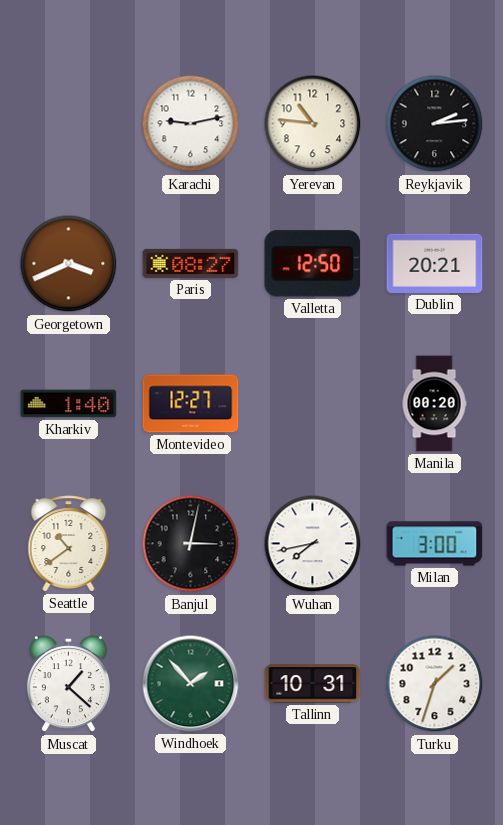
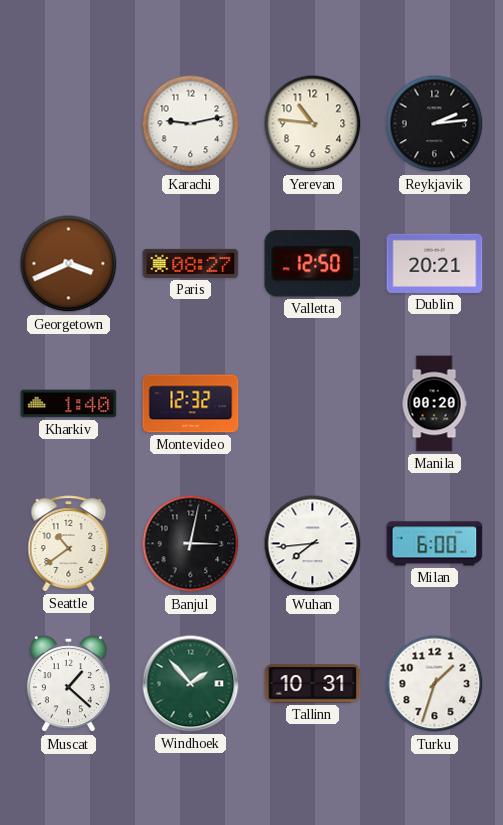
Montevideo: 12:27 -> 12:32
Wuhan: 7:43 -> 7:44
Milan: 3:00 -> 6:00
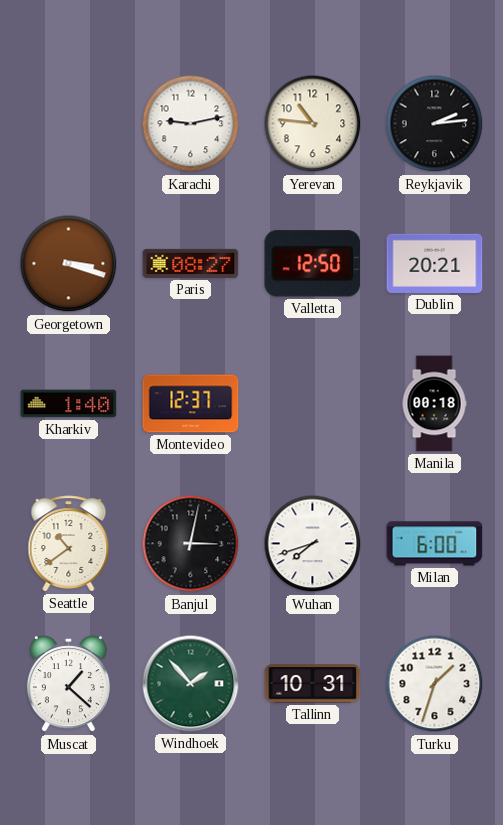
Georgetown: 3:41 -> 3:18
Montevideo: 12:32 -> 12:37
Manila: 00:20 -> 00:18
Wuhan: 7:44 -> 7:42
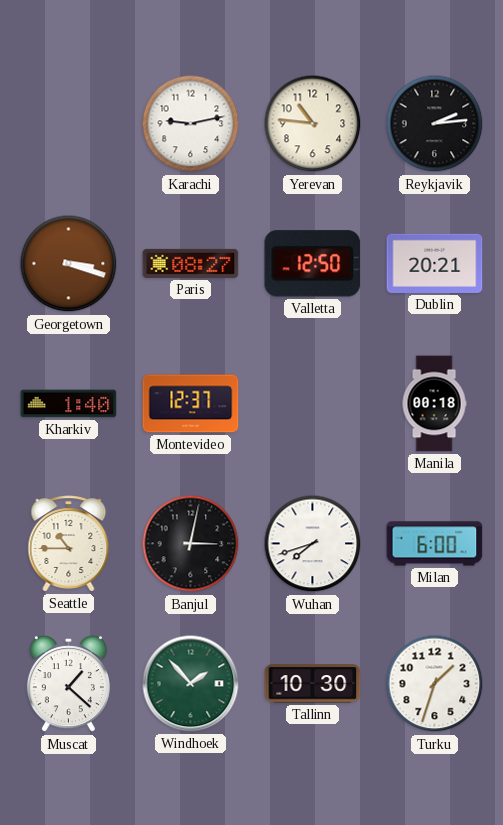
Seattle: 10:39 -> 10:45
Tallinn: 10:31 -> 10:30
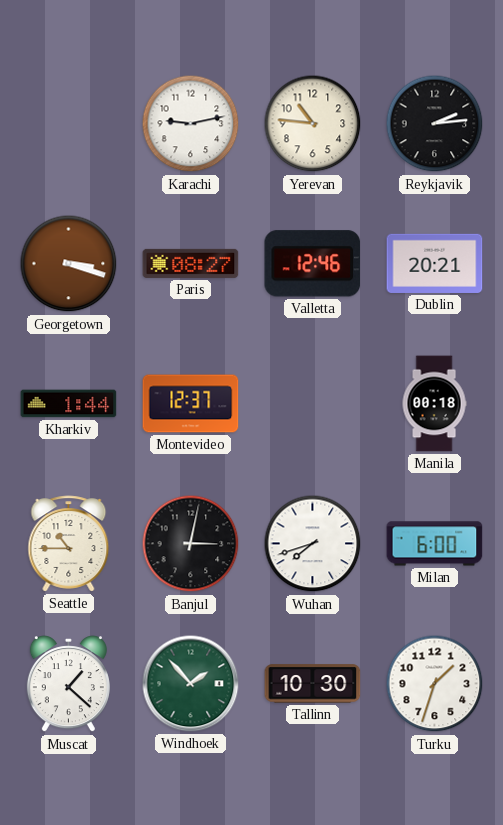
Valletta: 12:50 -> 12:46
Kharkiv: 1:40 -> 1:44
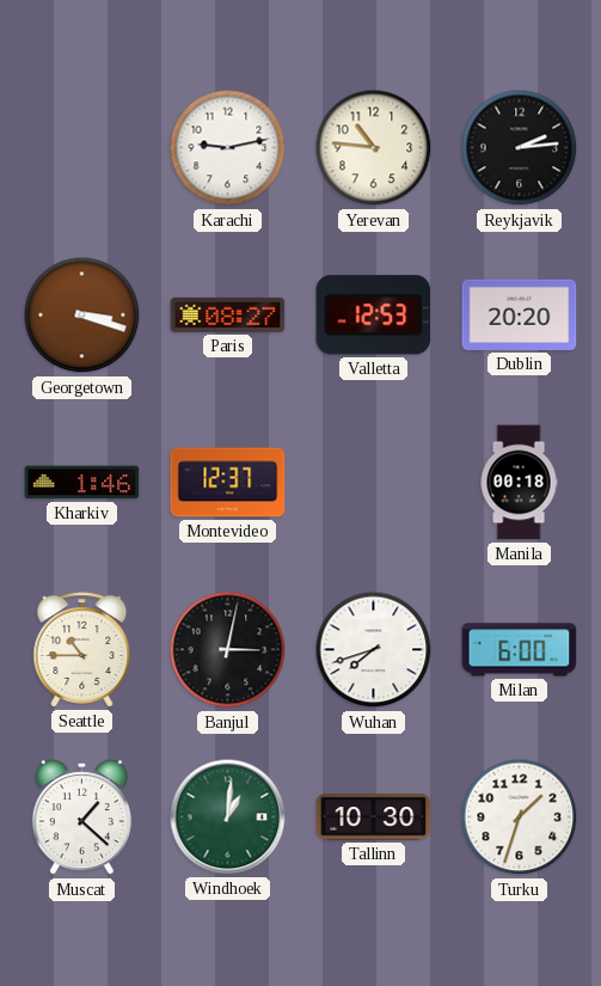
Valletta: 12:46 -> 12:53
Dublin: 20:21 -> 20:20
Kharkiv: 1:44 -> 1:46
Windhoek: 1:53 -> 1:01
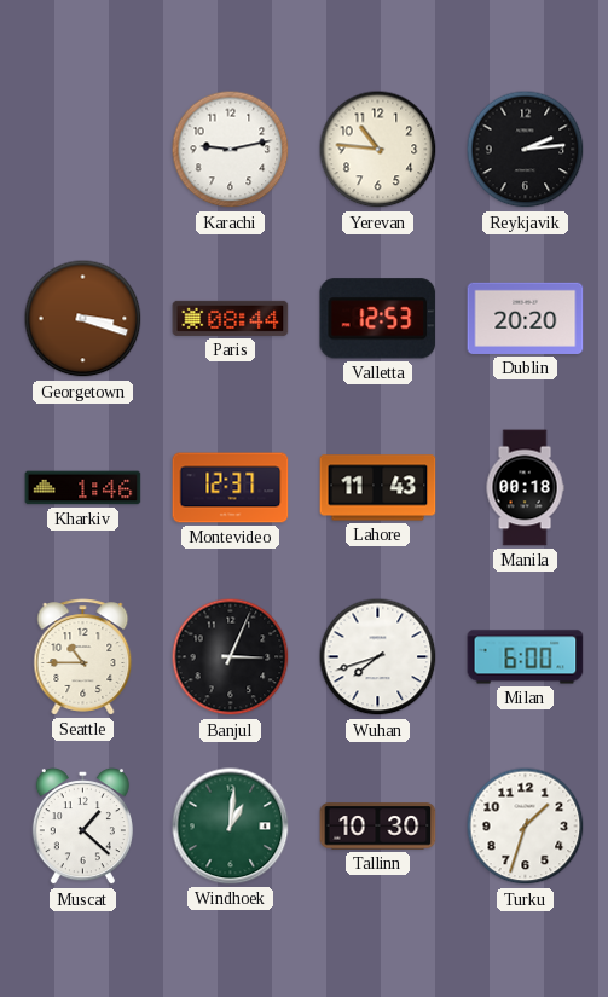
Paris: 08:27 -> 08:44
Lahore: none -> 11:43
Banjul: 3:02 -> 3:04
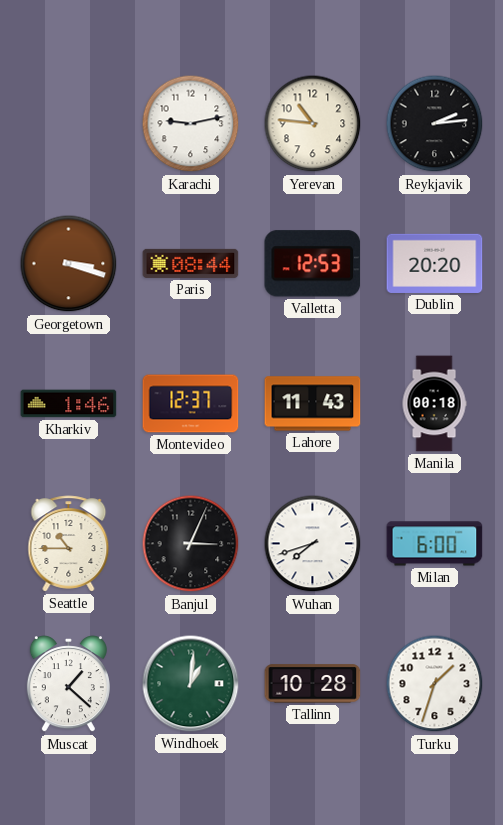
Tallinn: 10:30 -> 10:28
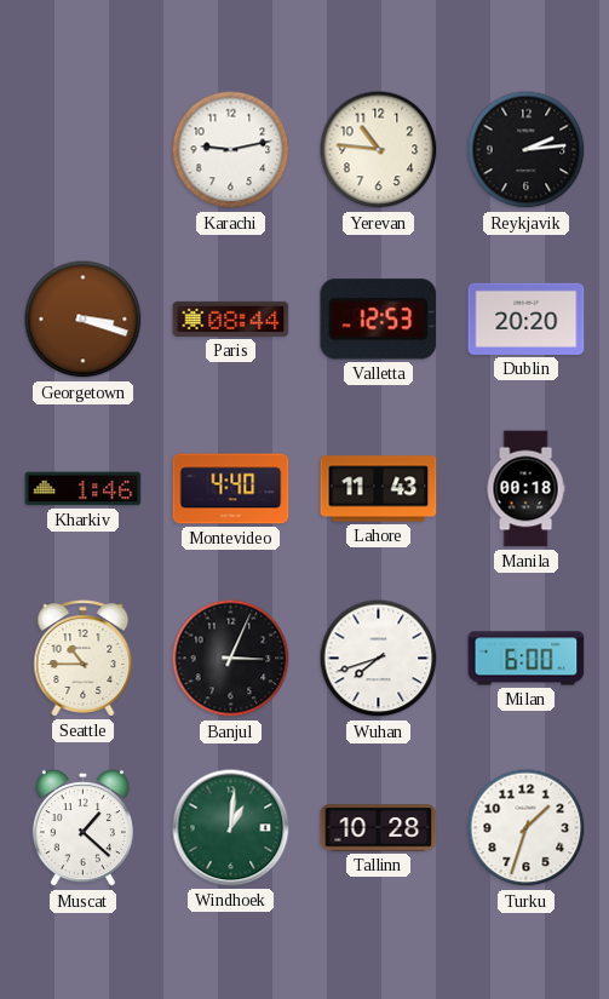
Montevideo: 12:37 -> 4:40
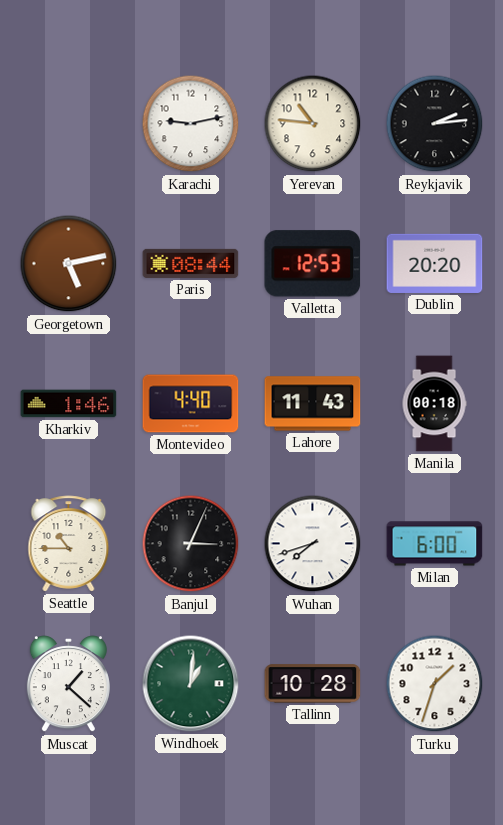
Georgetown: 3:18 -> 5:13
